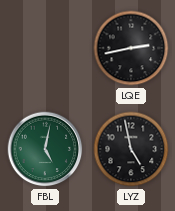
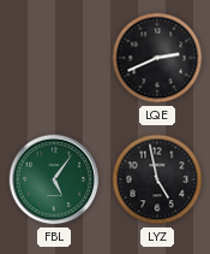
LQE: 2:43 -> 2:41
FBL: 5:02 -> 5:06
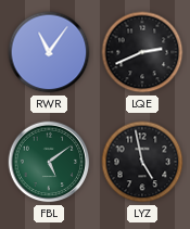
RWR: none -> 11:06
FBL: 5:06 -> 5:09
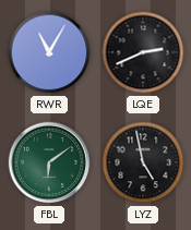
RWR: 11:06 -> 11:05
FBL: 5:09 -> 6:09
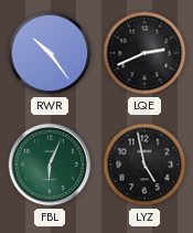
RWR: 11:05 -> 10:24
FBL: 6:09 -> 6:04
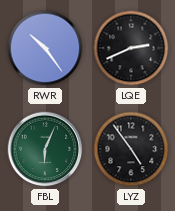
LYZ: 4:58 -> 4:54
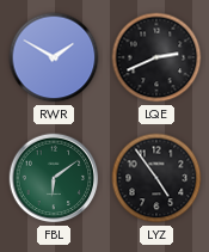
RWR: 10:24 -> 1:50
FBL: 6:04 -> 6:09
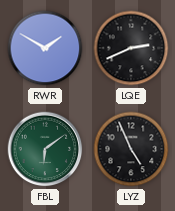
LYZ: 4:54 -> 4:56
